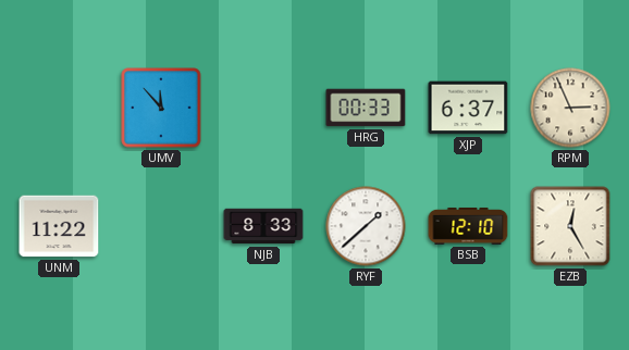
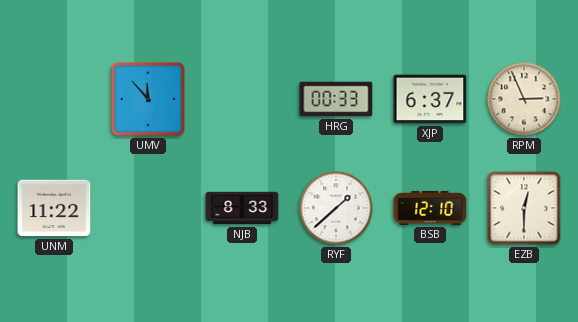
EZB: 12:25 -> 12:30
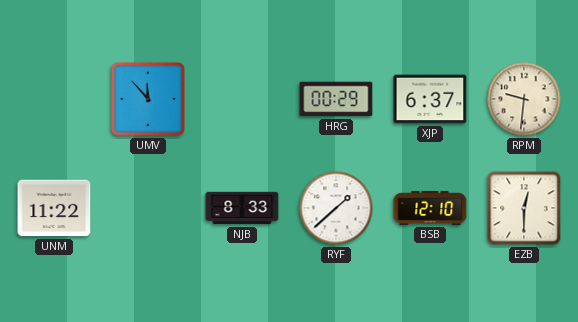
HRG: 00:33 -> 00:29
RPM: 2:56 -> 9:31
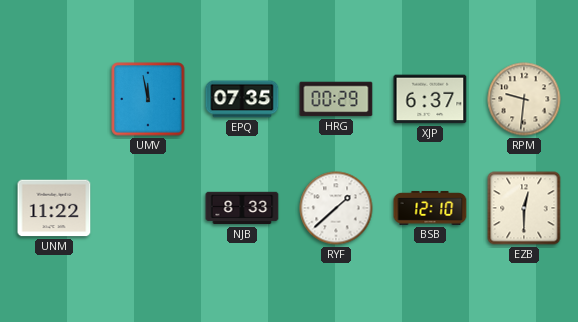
UMV: 11:53 -> 11:58
EPQ: none -> 07:35
